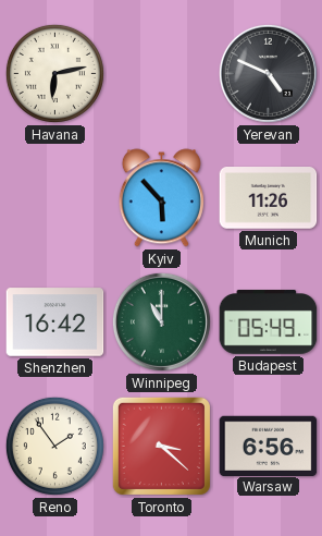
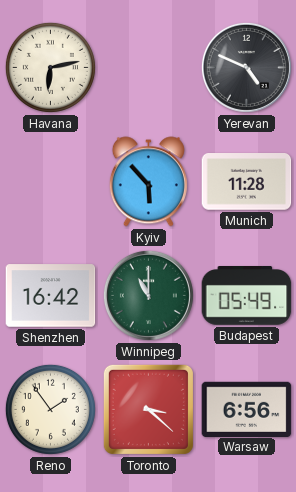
Munich: 11:26 -> 11:28
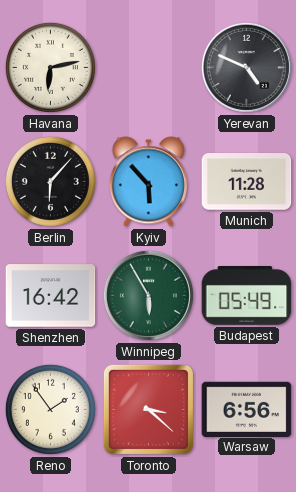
Berlin: none -> 6:07
Winnipeg: 11:00 -> 5:55
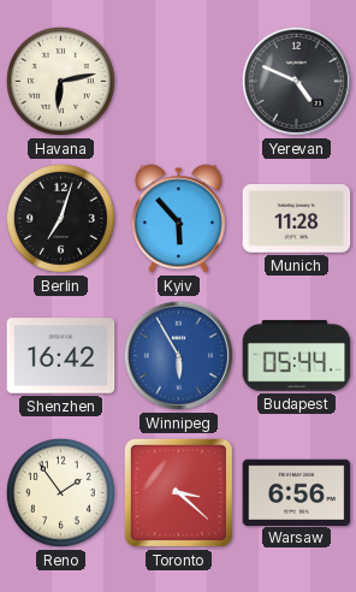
Berlin: 6:07 -> 7:03
Winnipeg dial: green -> blue
Budapest: 05:49 -> 05:44
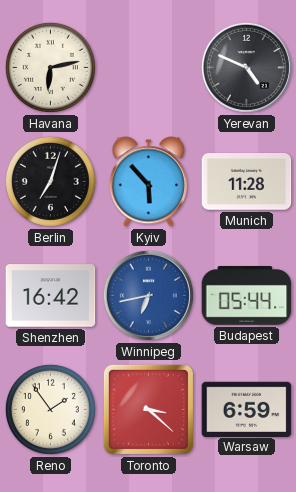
Winnipeg: 5:55 -> 6:43
Warsaw: 6:56 -> 6:59
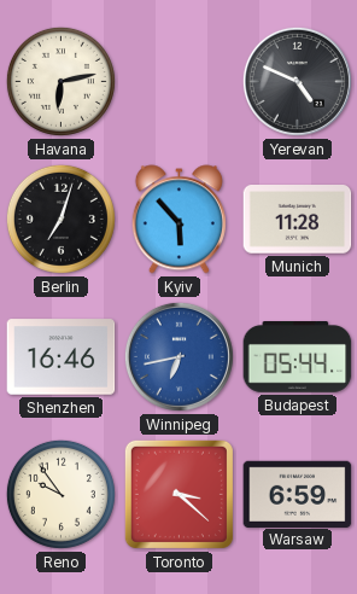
Shenzhen: 16:42 -> 16:46
Reno: 1:54 -> 9:54
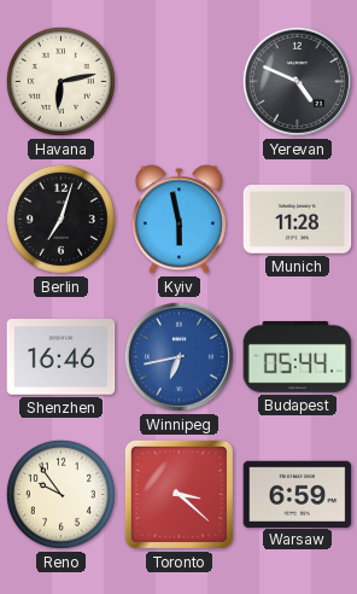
Kyiv: 5:53 -> 5:58
